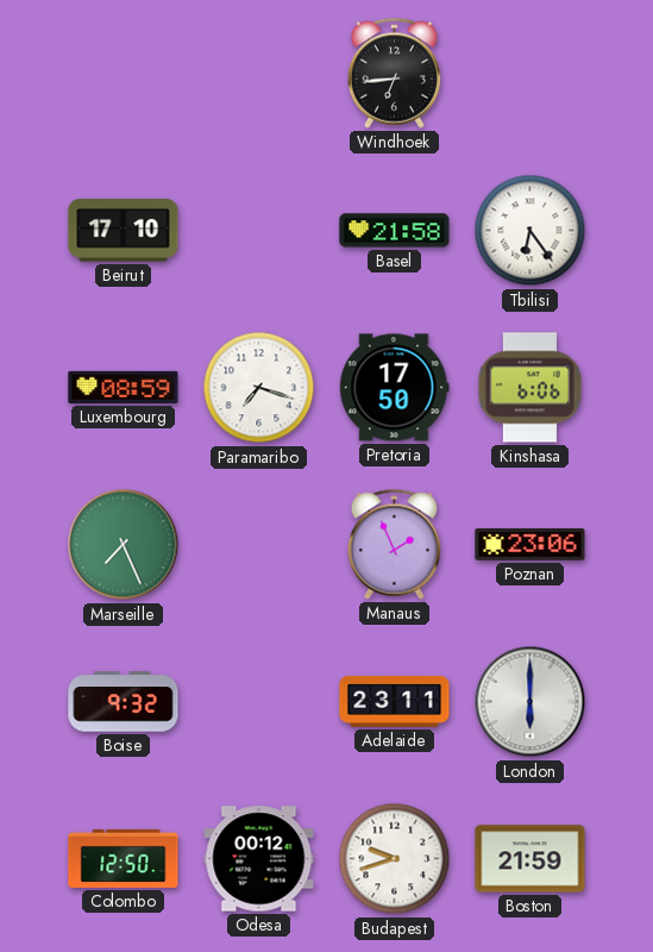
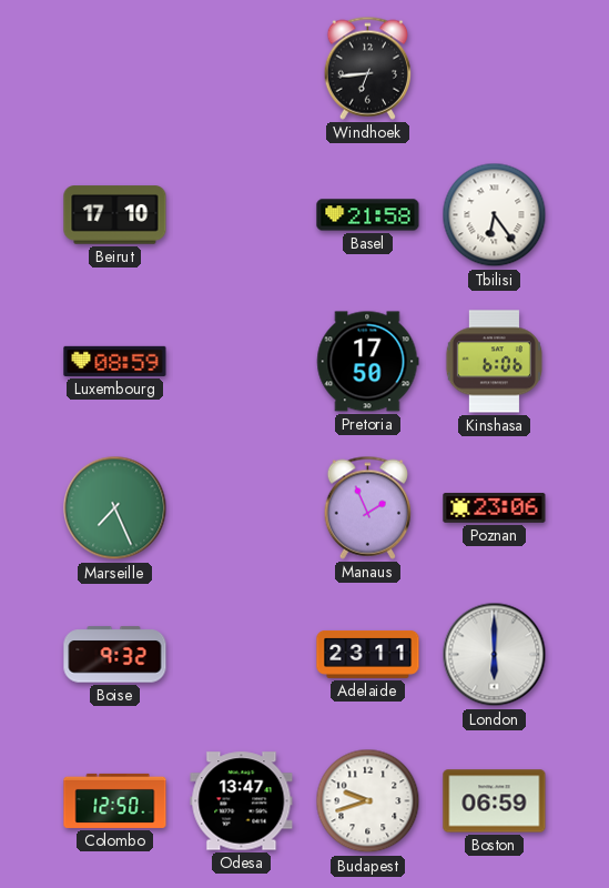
Paramaribo: 7:18 -> none
Odesa: 00:12 -> 13:47
Boston: 21:59 -> 06:59
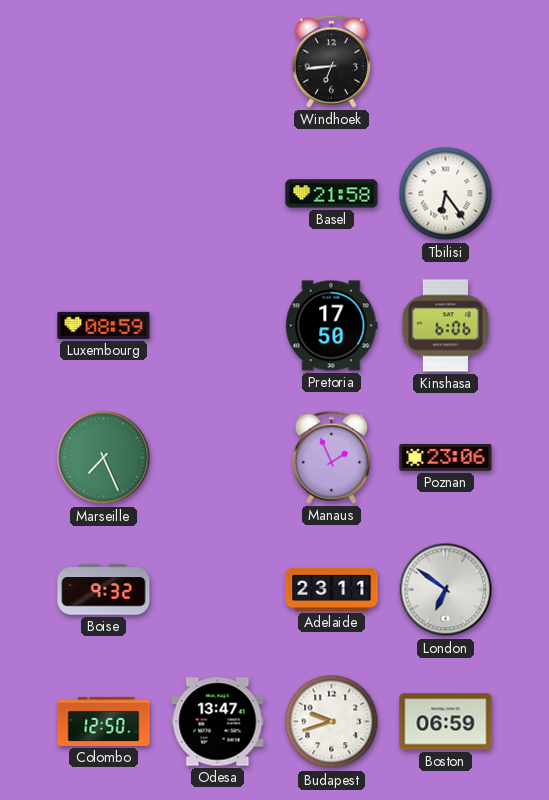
Beirut: 17:10 -> none
London: 6:00 -> 6:51
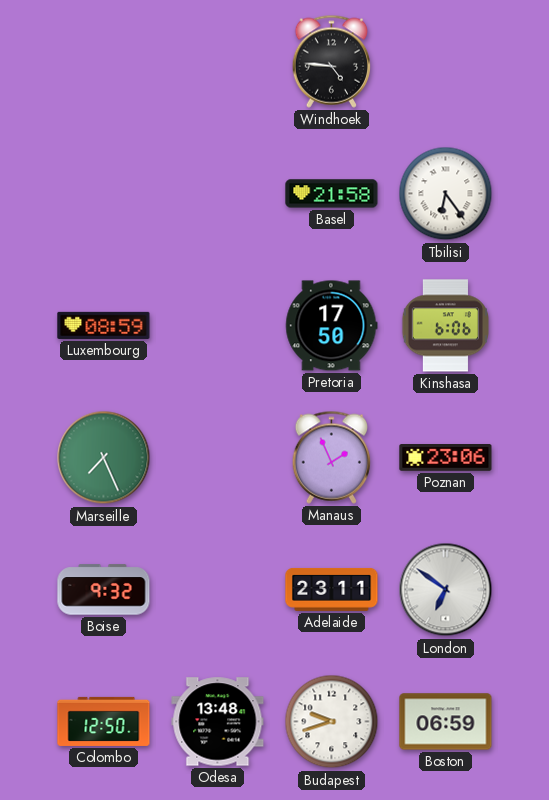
Windhoek: 6:44 -> 4:46
Odesa: 13:47 -> 13:48
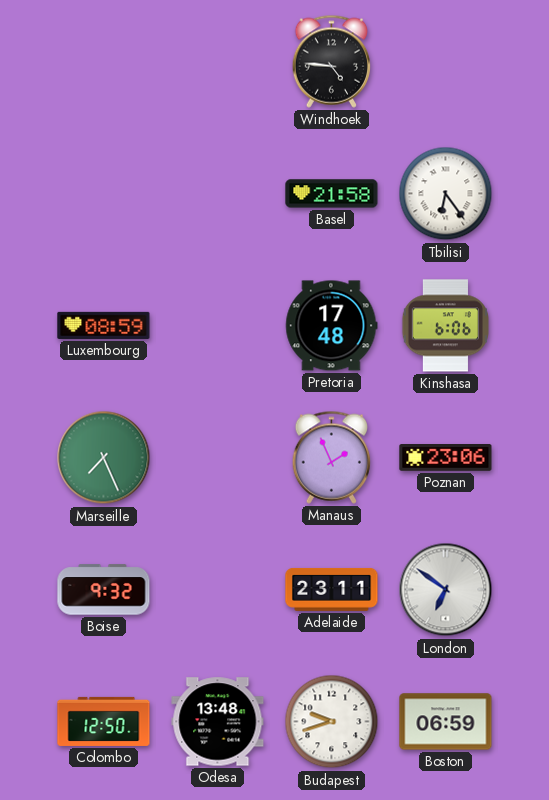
Pretoria: 17:50 -> 17:48
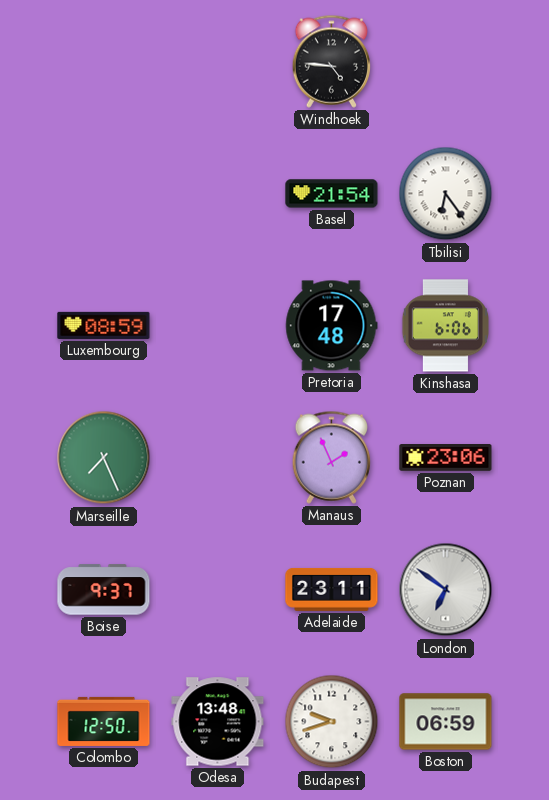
Basel: 21:58 -> 21:54
Boise: 9:32 -> 9:37
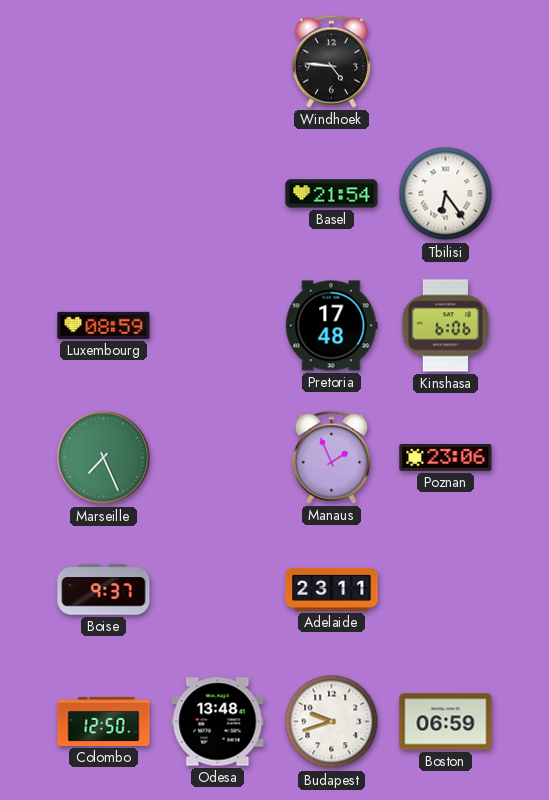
London: 6:51 -> none
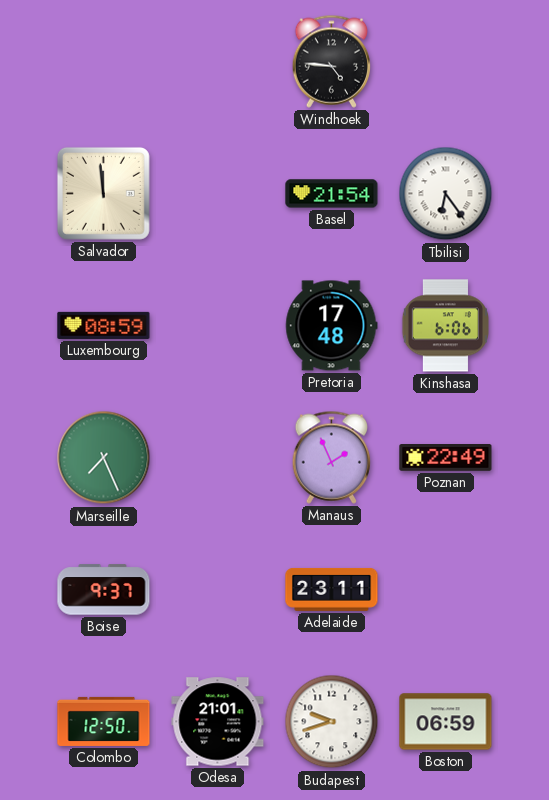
Salvador: none -> 11:59
Poznan: 23:06 -> 22:49
Odesa: 13:48 -> 21:01
